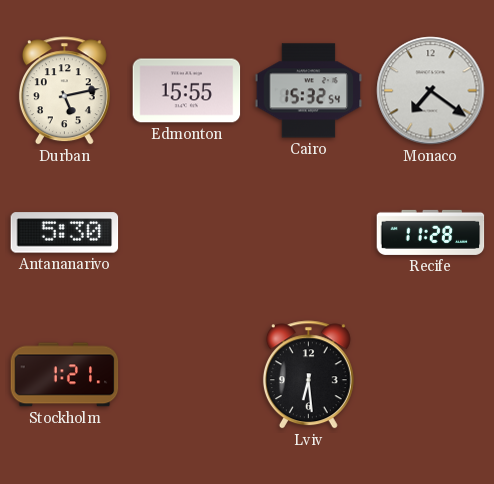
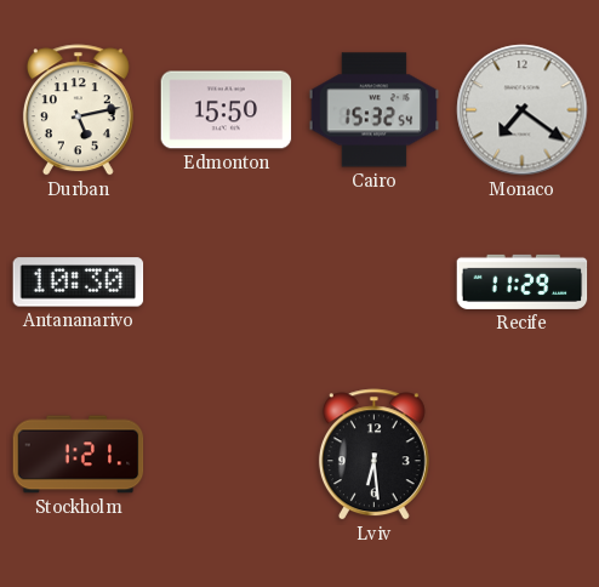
Edmonton: 15:55 -> 15:50
Antananarivo: 5:30 -> 10:30
Recife: 11:28 -> 11:29
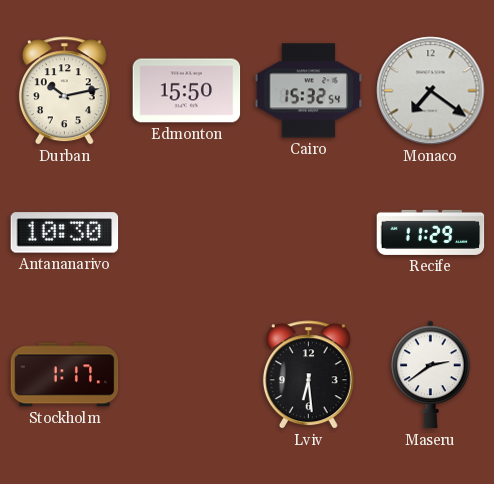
Durban: 5:13 -> 10:13
Stockholm: 1:21 -> 1:17
Maseru: none -> 2:39
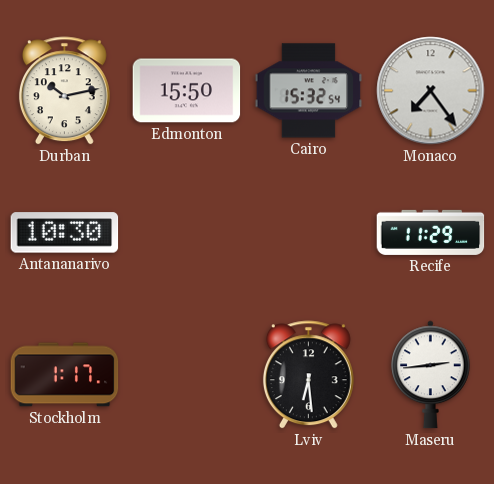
Monaco: 7:21 -> 7:24
Maseru: 2:39 -> 2:44
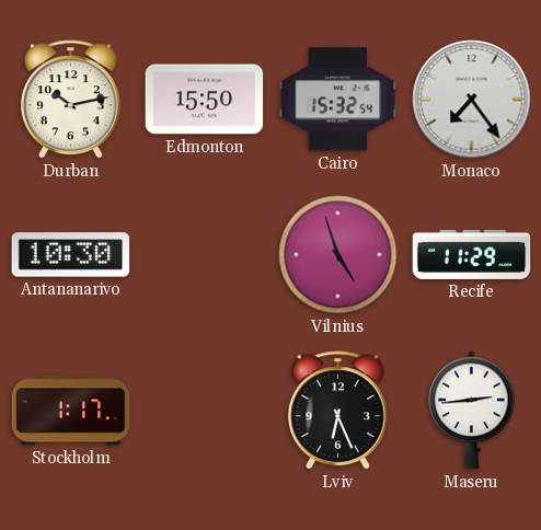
Vilnius: none -> 4:57
Lviv: 6:29 -> 6:26
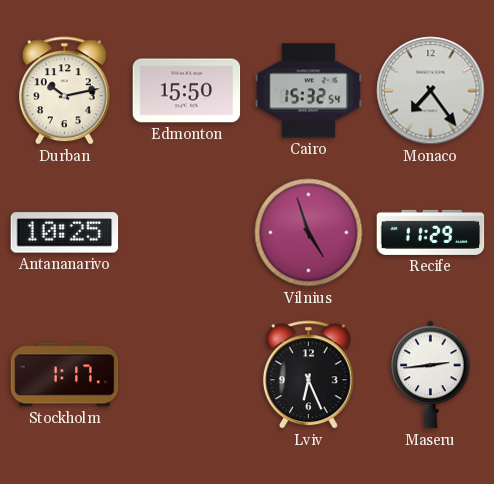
Antananarivo: 10:30 -> 10:25
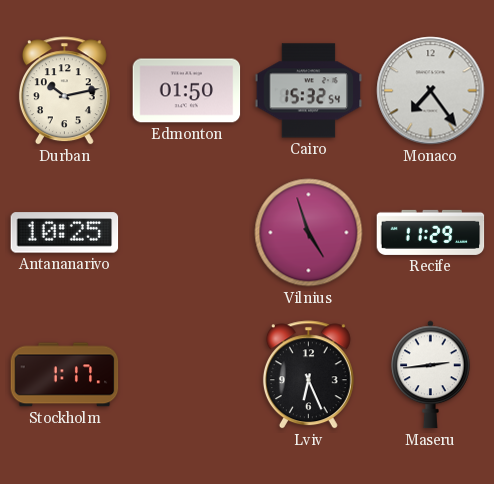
Edmonton: 15:50 -> 01:50
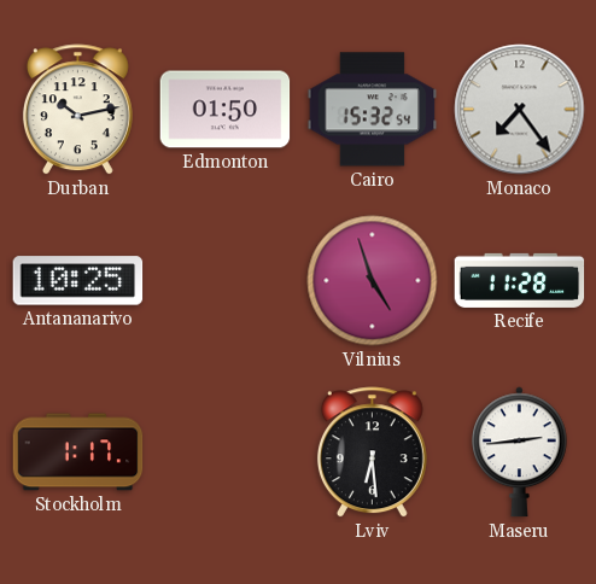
Recife: 11:29 -> 11:28
Lviv: 6:26 -> 6:29
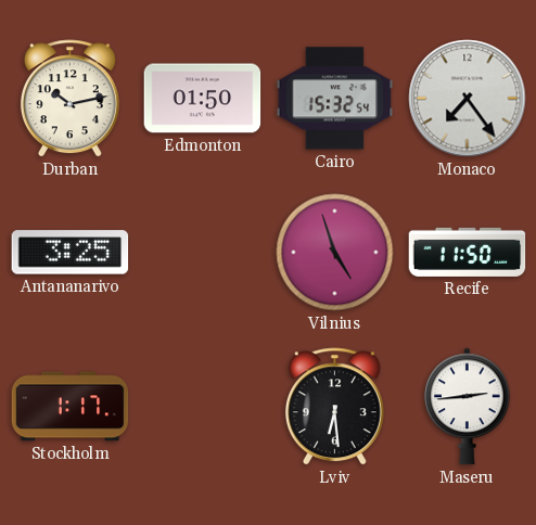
Antananarivo: 10:25 -> 3:25
Recife: 11:28 -> 11:50
